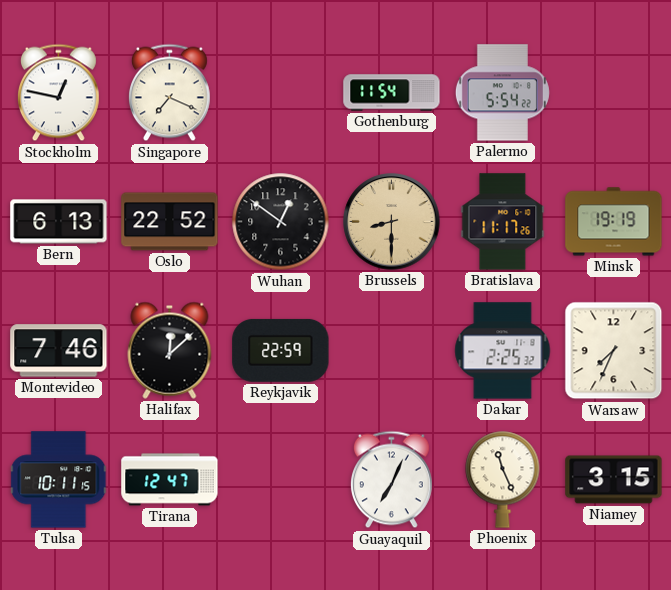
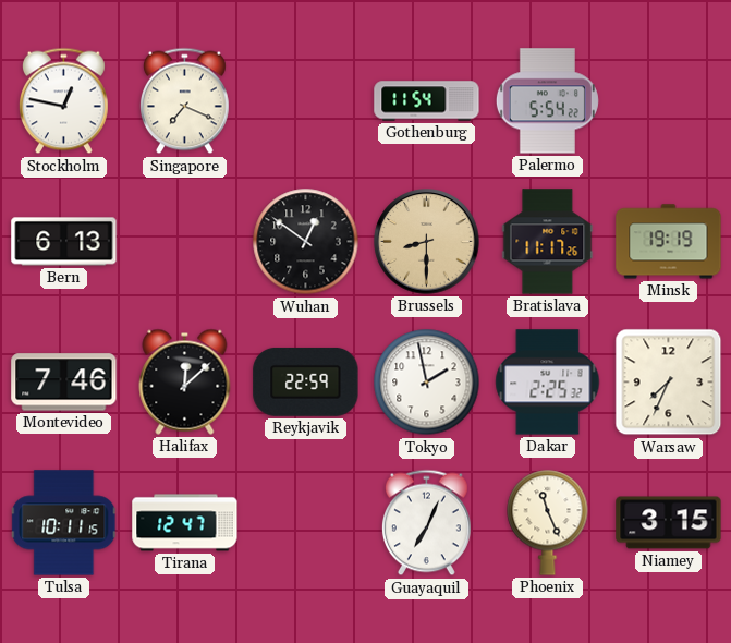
Oslo: 22:52 -> none
Tokyo: none -> 1:58
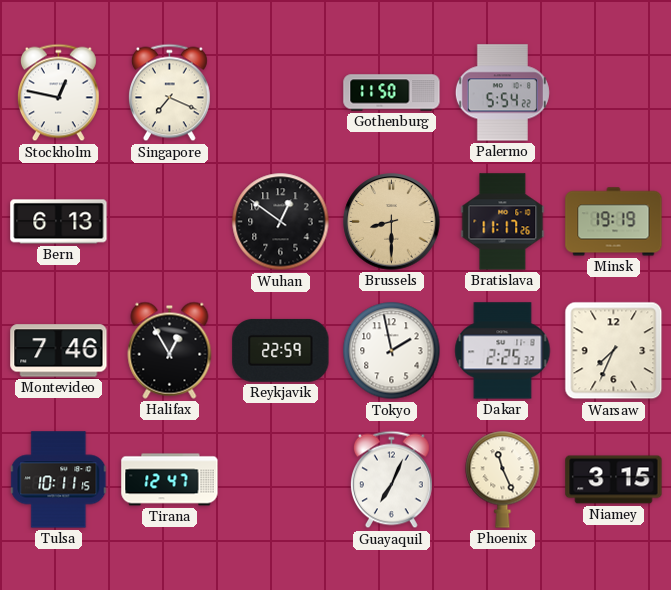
Gothenburg: 11:54 -> 11:50
Halifax: 12:08 -> 12:55
